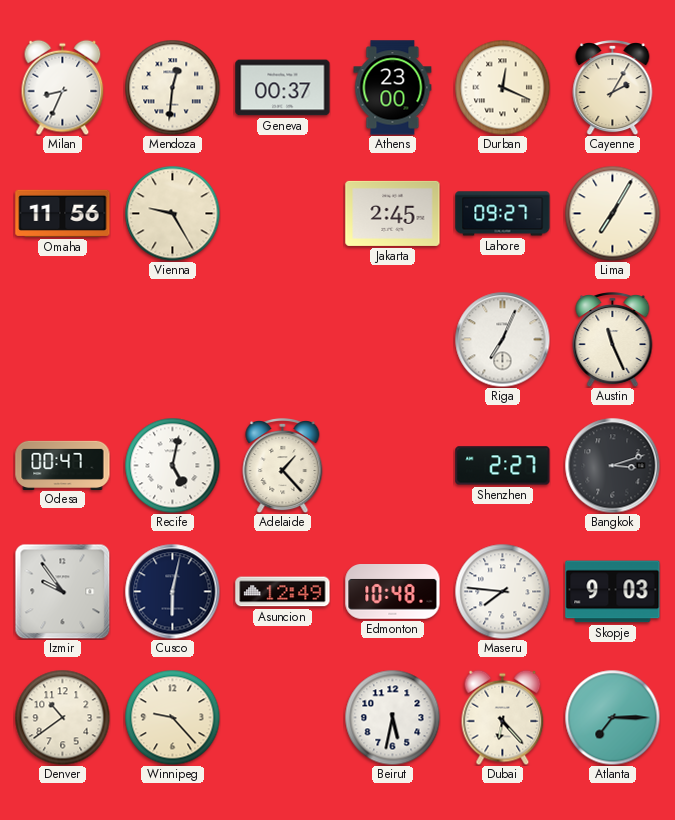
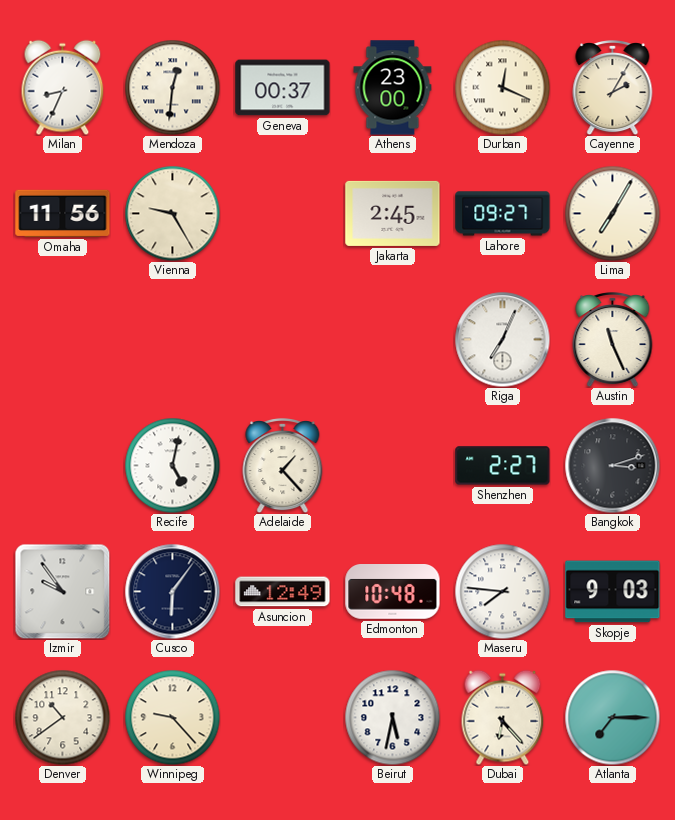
Odesa: 00:47 -> none
Cusco: 6:02 -> 6:06
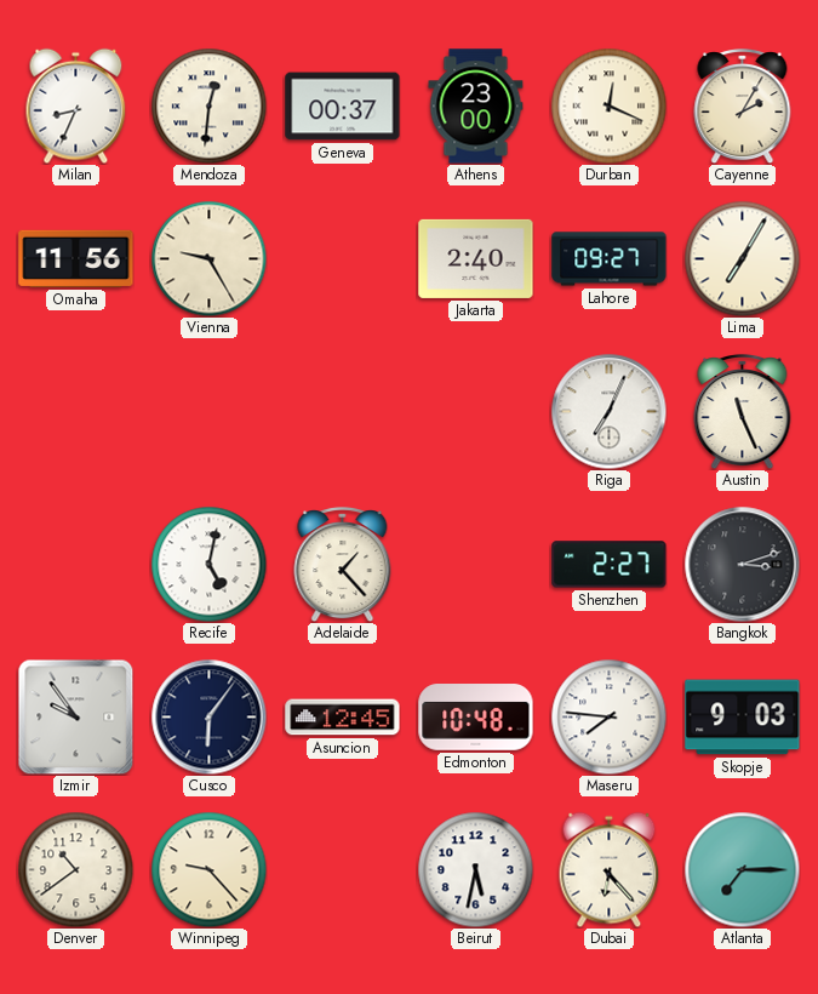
Jakarta: 2:45 -> 2:40
Asuncion: 12:49 -> 12:45
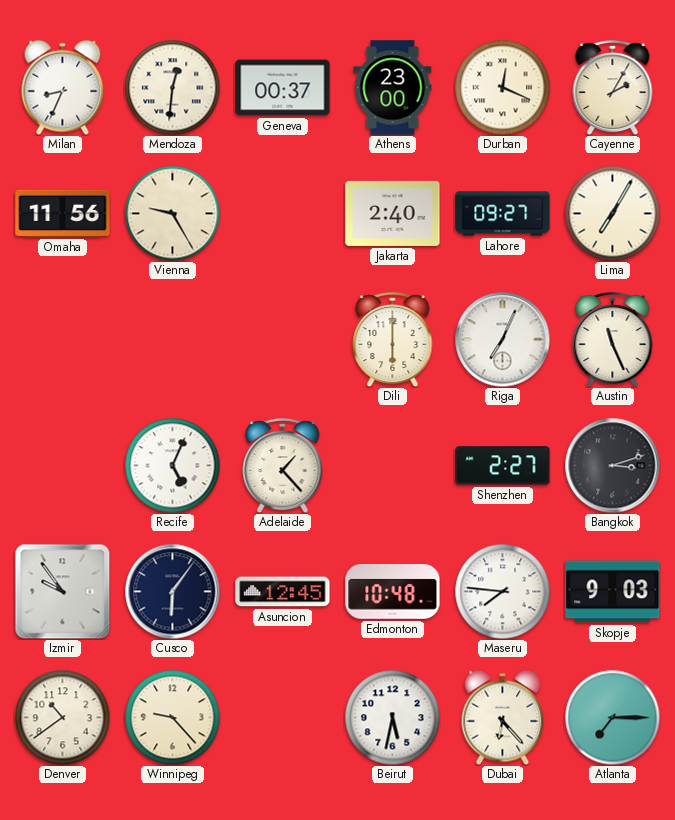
Dili: none -> 6:00
Recife: 5:02 -> 5:04
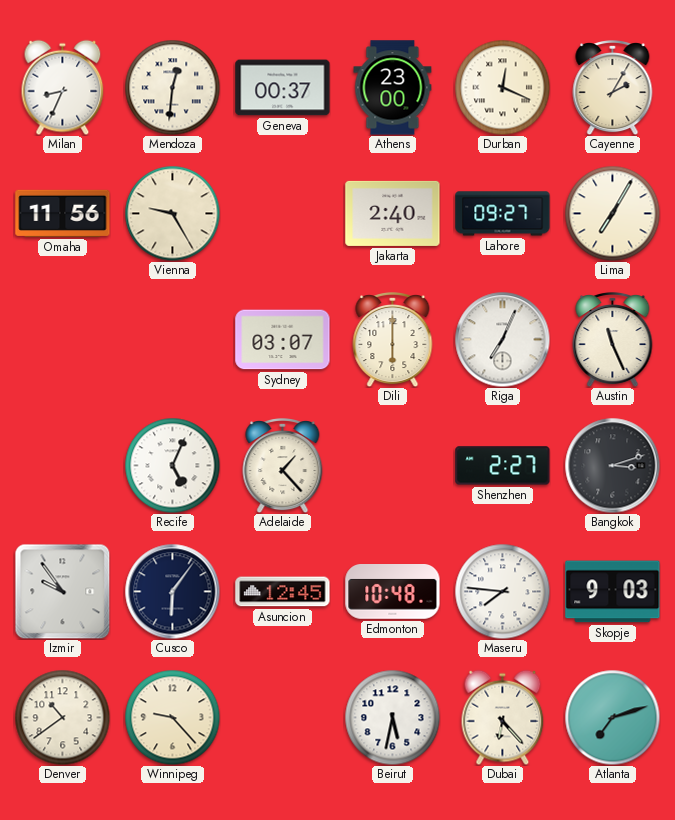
Sydney: none -> 03:07
Atlanta: 7:15 -> 7:12
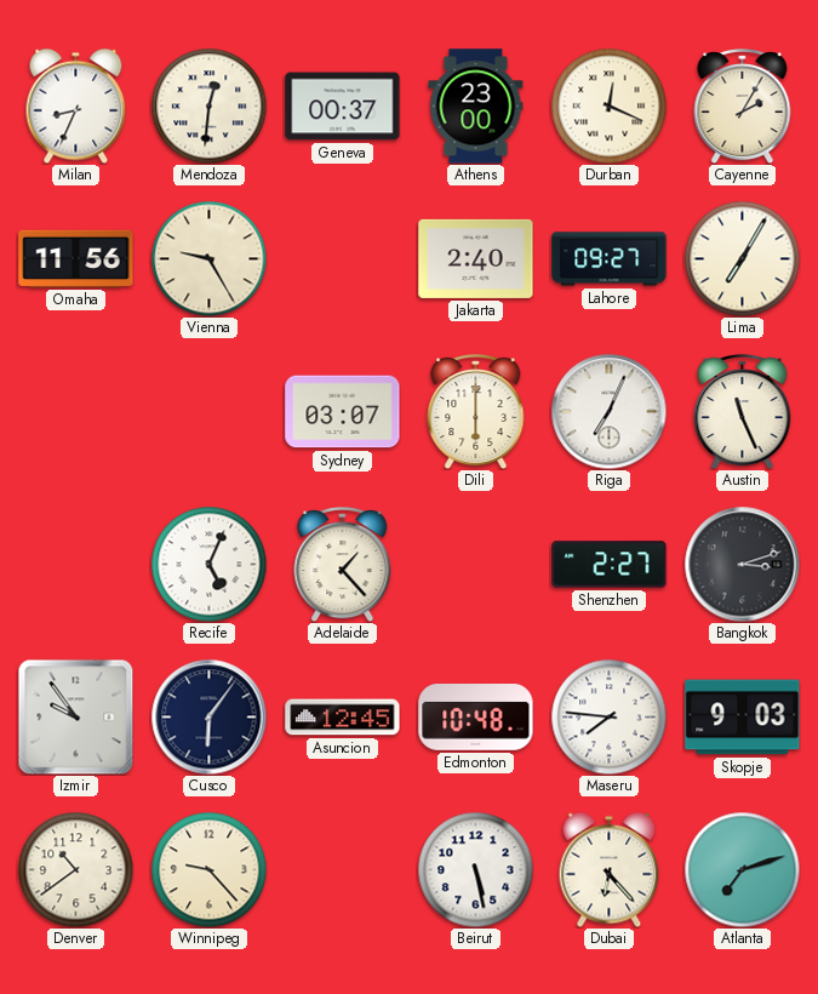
Beirut: 5:32 -> 5:28
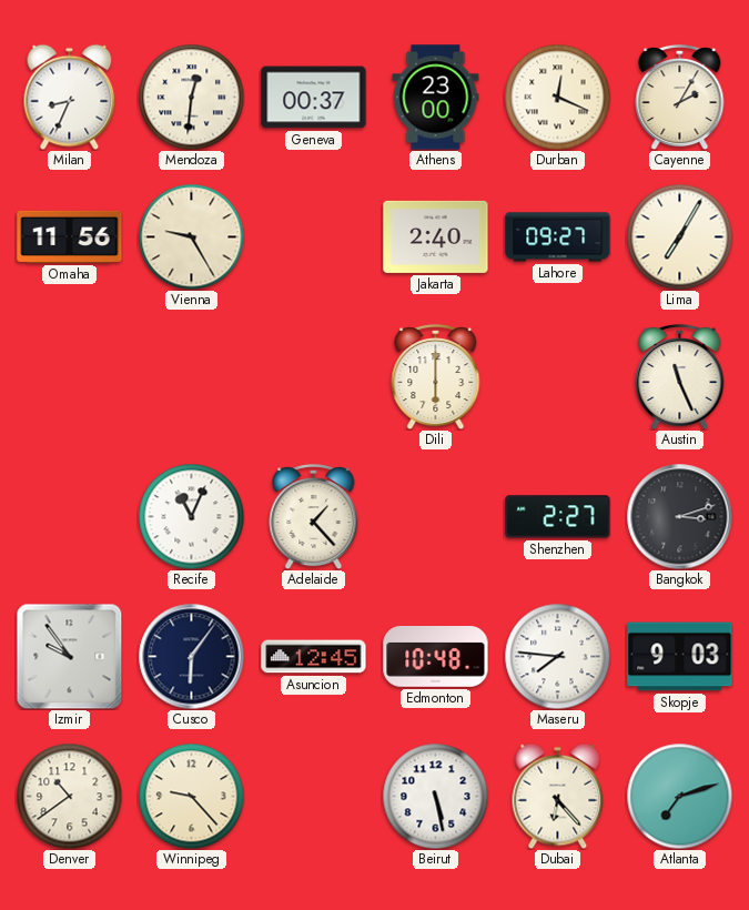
Sydney: 03:07 -> none
Riga: 7:04 -> none
Recife: 5:04 -> 11:04
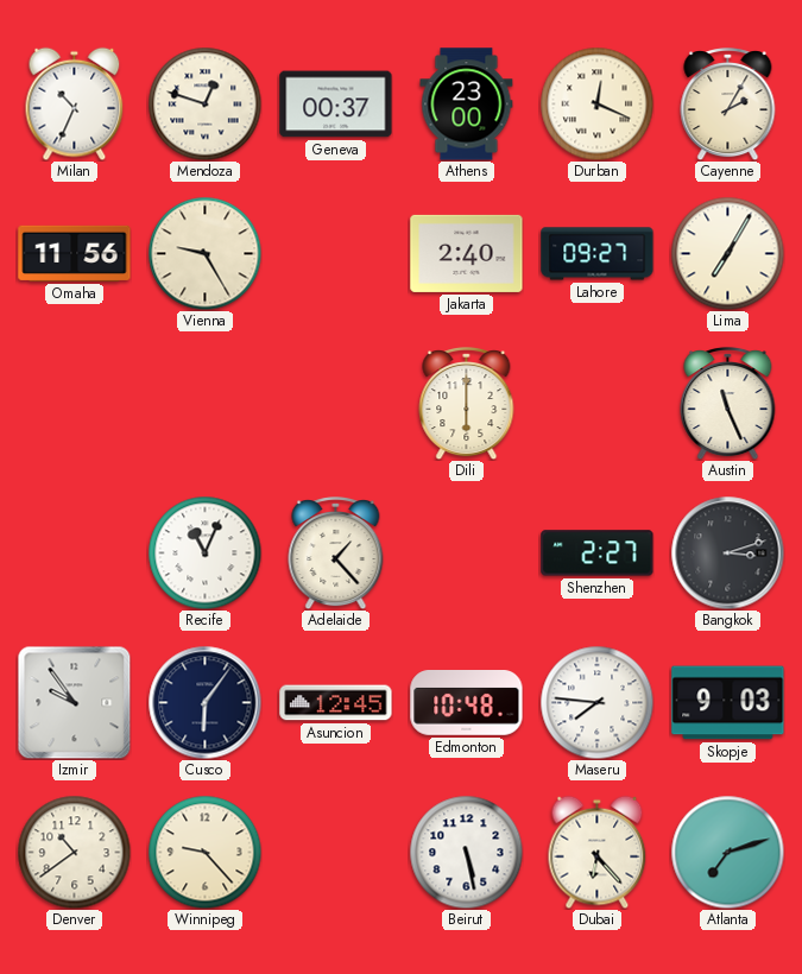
Milan: 8:34 -> 10:34
Mendoza: 12:31 -> 12:48
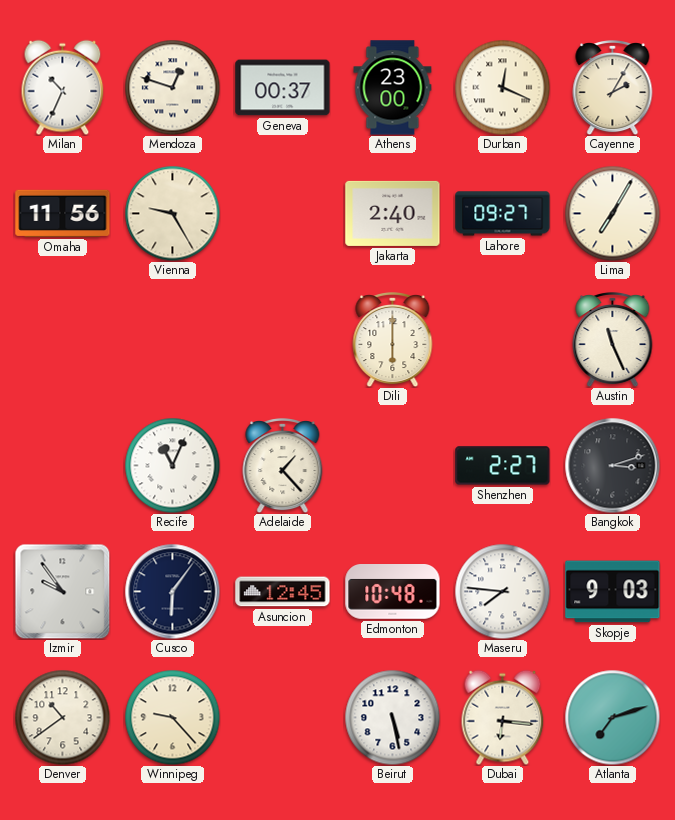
Dubai: 6:23 -> 6:16
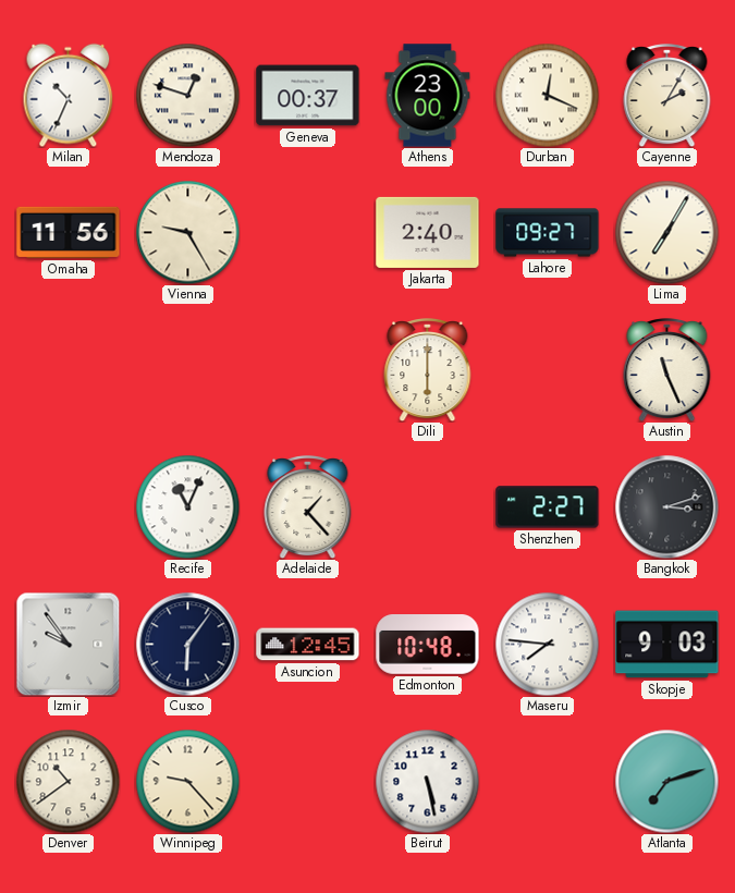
Dubai: 6:16 -> none
